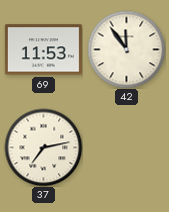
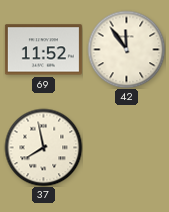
69: 11:53 -> 11:52
37: 7:13 -> 7:58
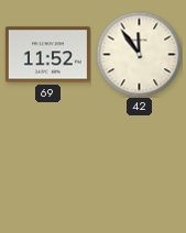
37: 7:58 -> none
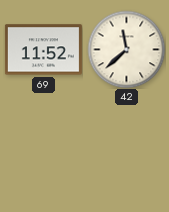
42: 11:54 -> 11:38
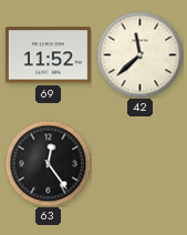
63: none -> 12:24
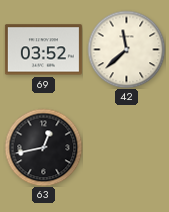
69: 11:52 -> 03:52
63: 12:24 -> 12:43
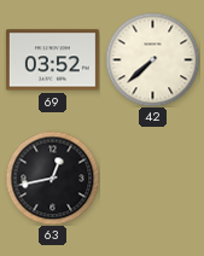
42: 11:38 -> 7:38
